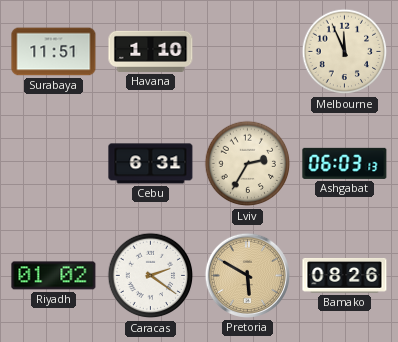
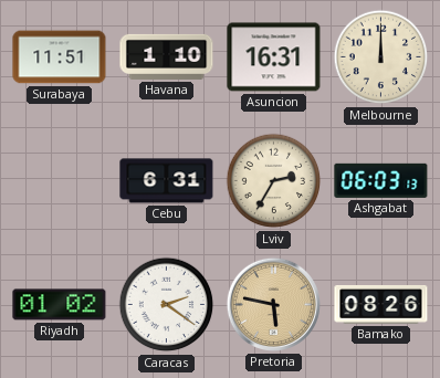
Asuncion: none -> 16:31
Melbourne: 11:56 -> 12:00
Pretoria: 5:50 -> 5:47
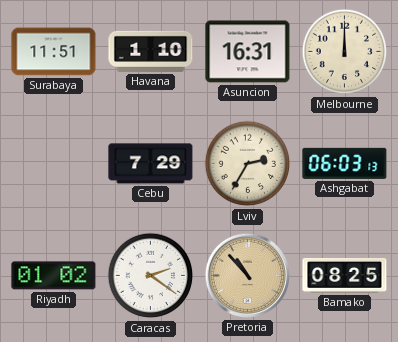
Cebu: 6:31 -> 7:29
Pretoria: 5:47 -> 10:53
Bamako: 08:26 -> 08:25
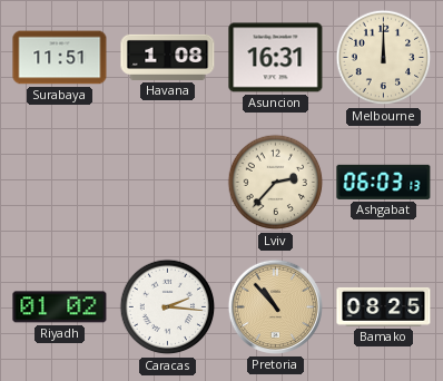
Havana: 1:10 -> 1:08
Cebu: 7:29 -> none
Lviv: 2:35 -> 2:37
Caracas: 2:21 -> 2:16
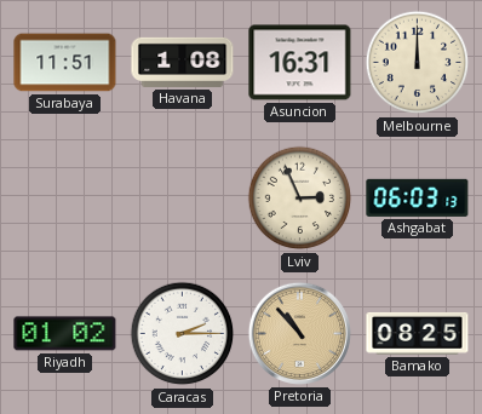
Lviv: 2:37 -> 2:56
Caracas: 2:16 -> 2:15
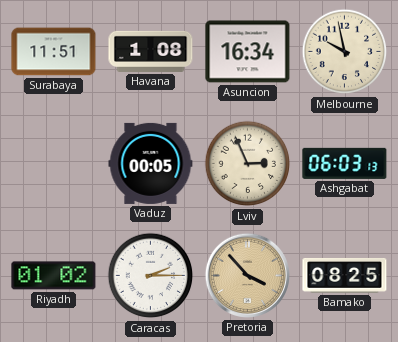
Asuncion: 16:31 -> 16:34
Melbourne: 12:00 -> 9:58
Vaduz: none -> 00:05
Pretoria: 10:53 -> 3:53
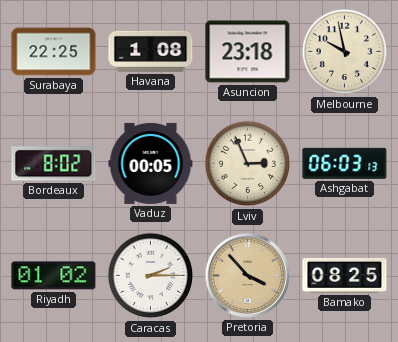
Surabaya: 11:51 -> 22:25
Asuncion: 16:34 -> 23:18
Bordeaux: none -> 8:02
